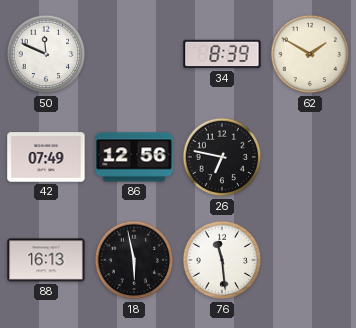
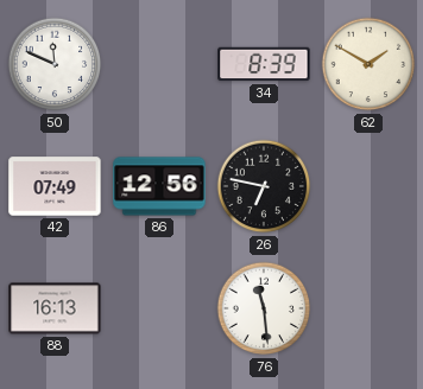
18: 5:58 -> none
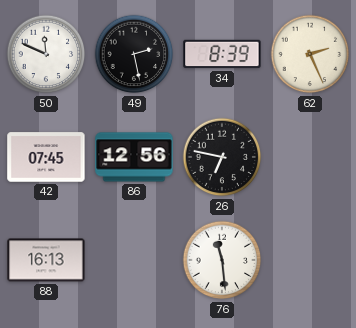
49: none -> 2:28
62: 1:50 -> 2:26
42: 07:49 -> 07:45
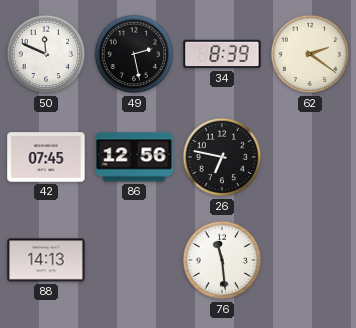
62: 2:26 -> 2:21
88: 16:13 -> 14:13
